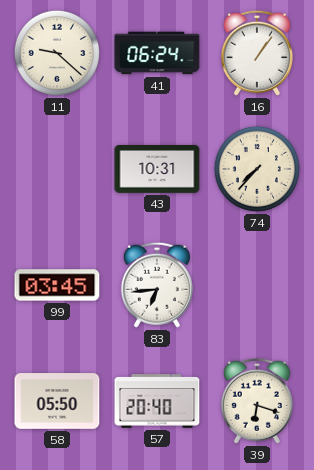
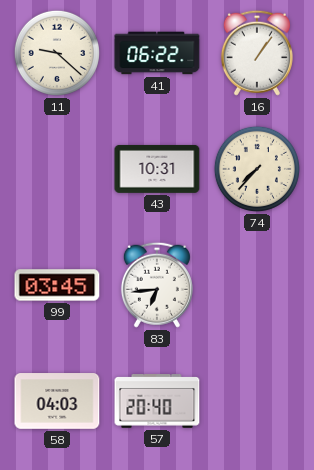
41: 06:24 -> 06:22
58: 05:50 -> 04:03
39: 6:18 -> none
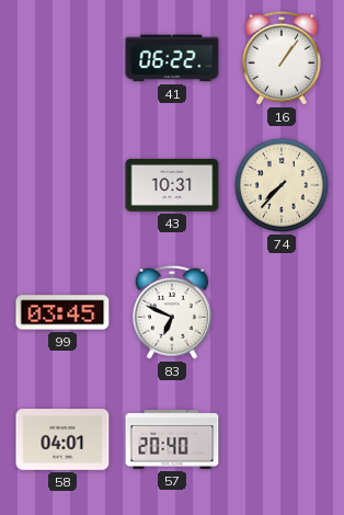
11: 9:22 -> none
83: 6:44 -> 6:49
58: 04:03 -> 04:01
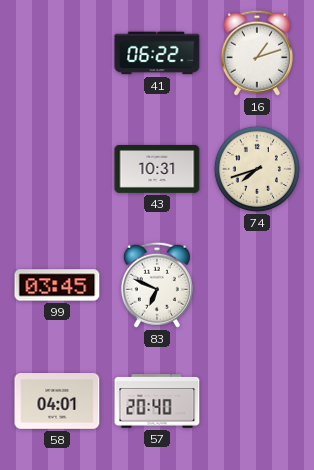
16: 1:06 -> 1:12
74: 7:37 -> 7:42
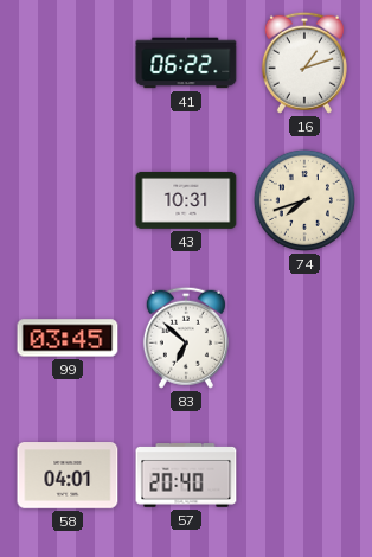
83: 6:49 -> 6:52
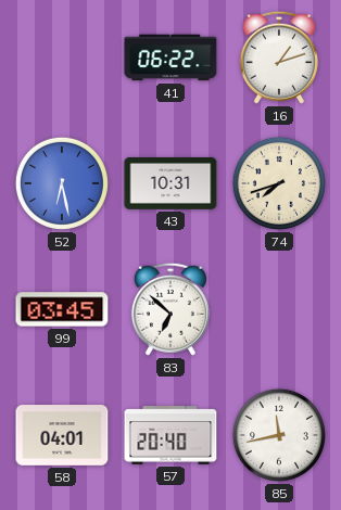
52: none -> 6:28
85: none -> 11:43
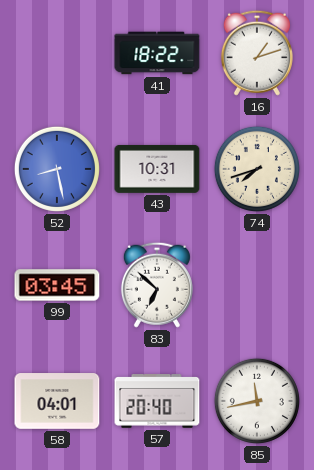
41: 06:22 -> 18:22
52: 6:28 -> 8:28
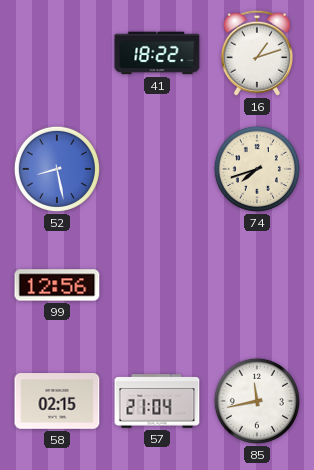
43: 10:31 -> none
99: 03:45 -> 12:56
83: 6:52 -> none
58: 04:01 -> 02:15
57: 20:40 -> 21:04
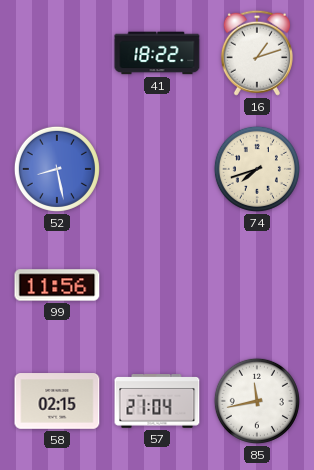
99: 12:56 -> 11:56
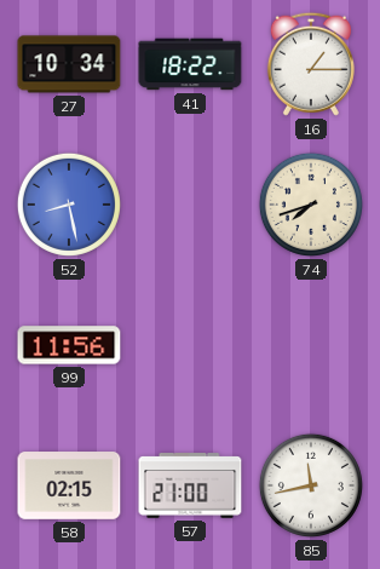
27: none -> 10:34
16: 1:12 -> 1:15
57: 21:04 -> 21:00
